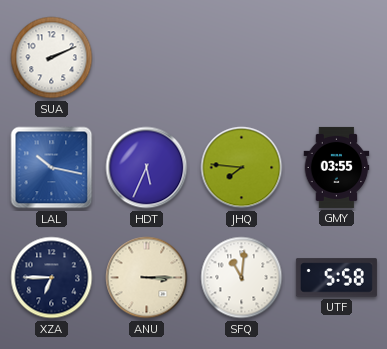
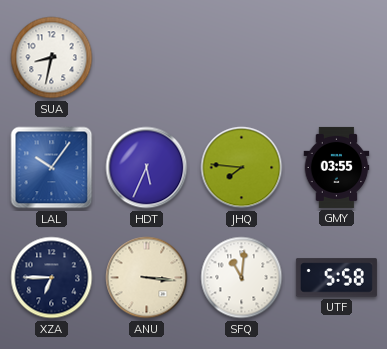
SUA: 2:11 -> 8:32
LAL: 10:17 -> 10:06
ANU: 3:15 -> 3:16
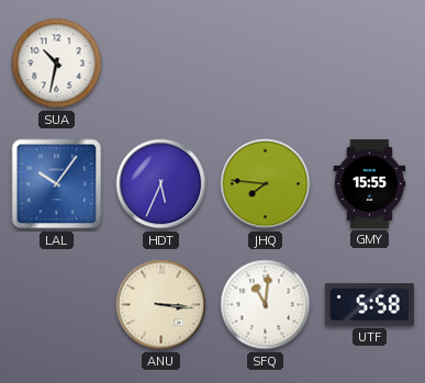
SUA: 8:32 -> 10:32
GMY: 03:55 -> 15:55
XZA: 6:45 -> none
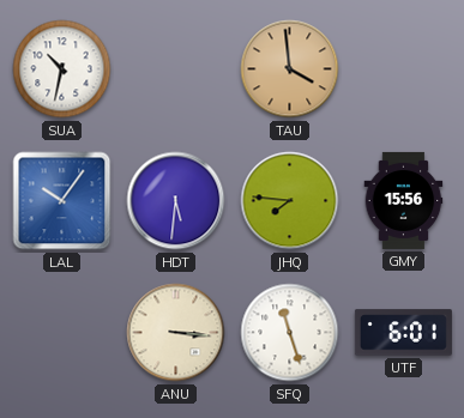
TAU: none -> 3:59
HDT: 5:34 -> 5:31
GMY: 15:55 -> 15:56
SFQ: 11:01 -> 11:27
UTF: 5:58 -> 6:01
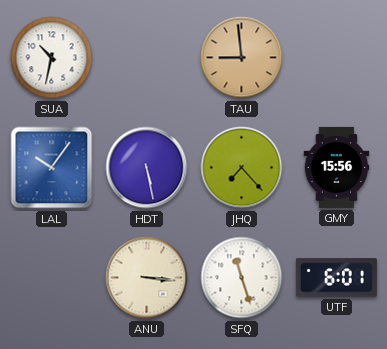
TAU: 3:59 -> 8:59
HDT: 5:31 -> 5:28
JHQ: 7:46 -> 7:23
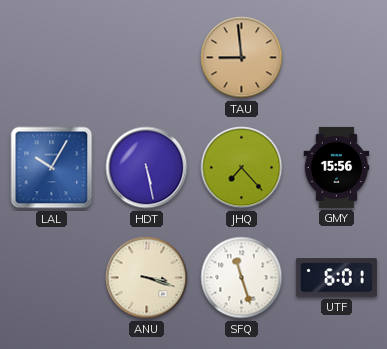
SUA: 10:32 -> none
LAL: 10:06 -> 10:05
ANU: 3:16 -> 3:18
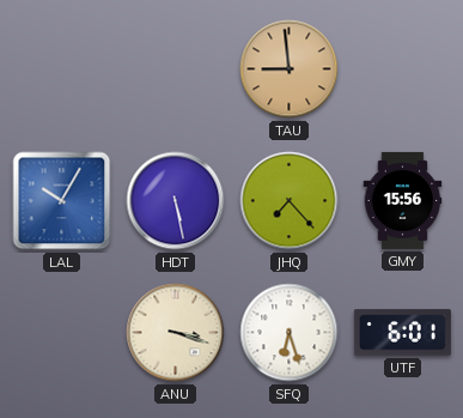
SFQ: 11:27 -> 6:27
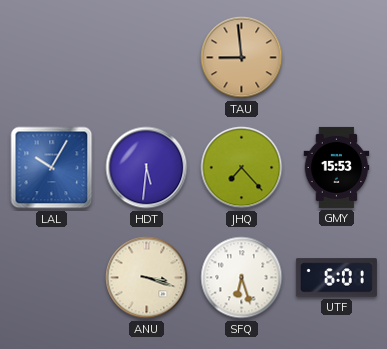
HDT: 5:28 -> 5:31
GMY: 15:56 -> 15:53
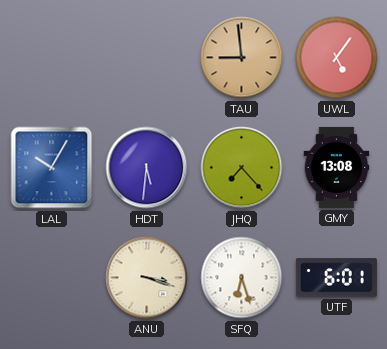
UWL: none -> 5:06
GMY: 15:53 -> 13:08
